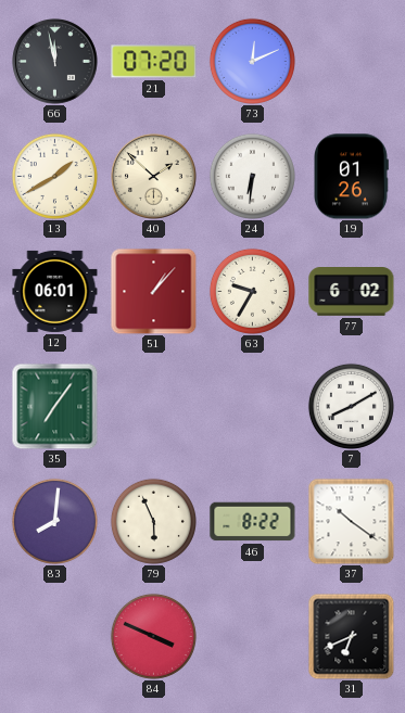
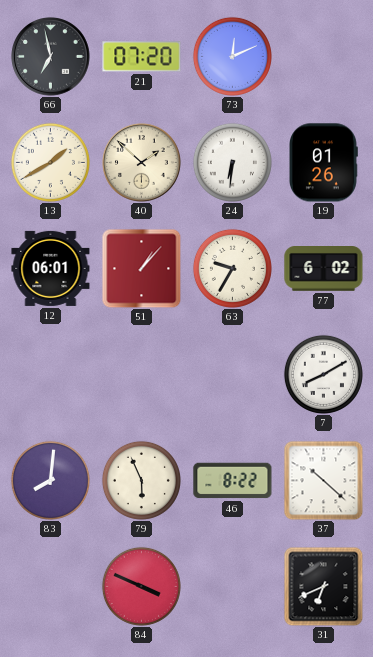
66: 11:58 -> 6:58
35: 7:06 -> none
37: 10:21 -> 10:22
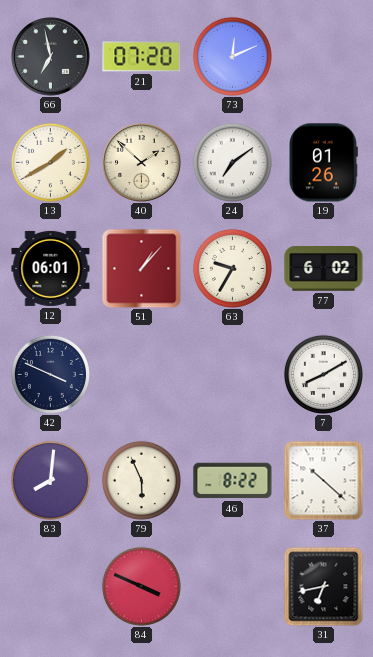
24: 6:31 -> 7:09
42: none -> 3:49
31: 6:41 -> 6:43
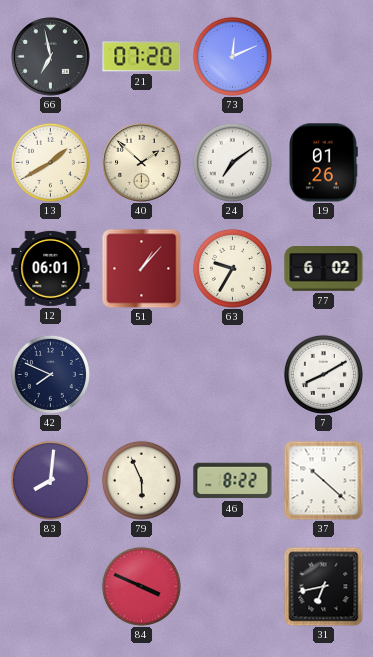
42: 3:49 -> 7:49
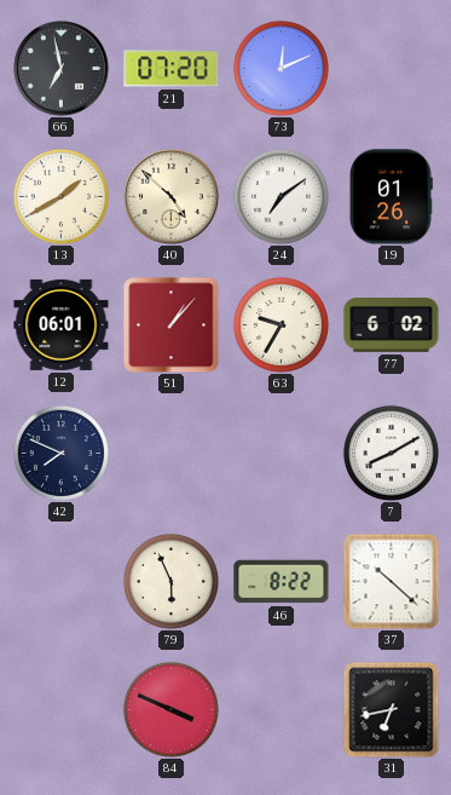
40: 1:52 -> 4:52
83: 8:01 -> none
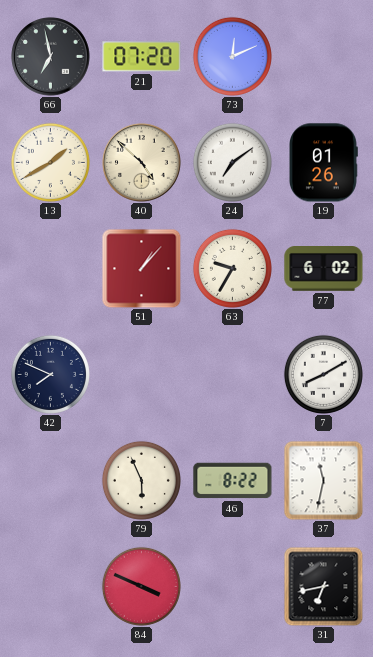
12: 06:01 -> none
37: 10:22 -> 11:32
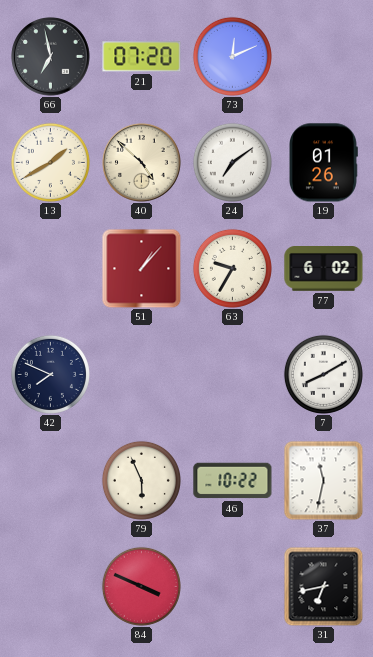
46: 8:22 -> 10:22
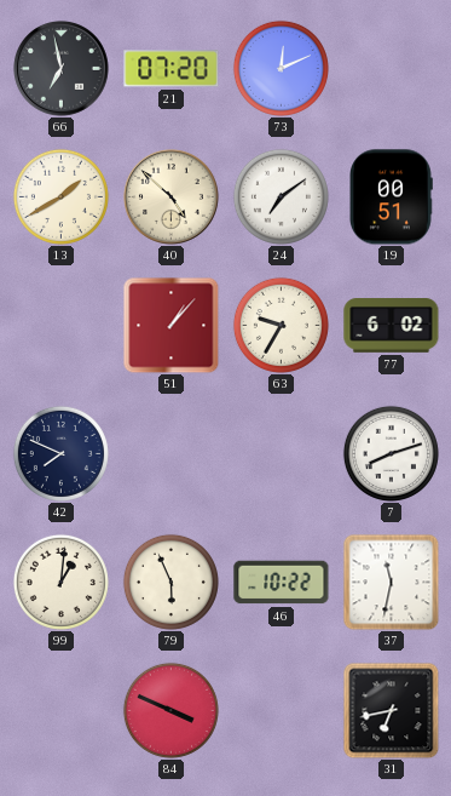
19: 01:26 -> 00:51
7: 8:10 -> 8:12
99: none -> 1:01
